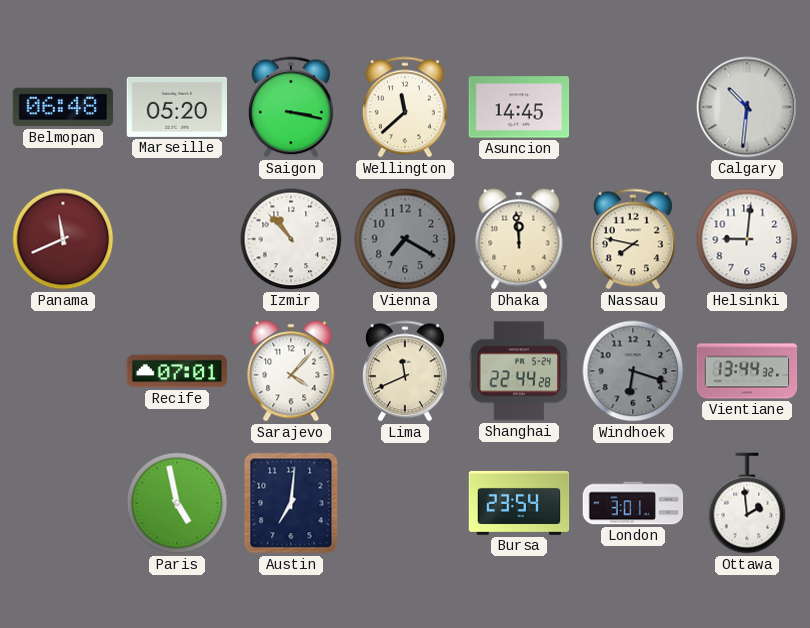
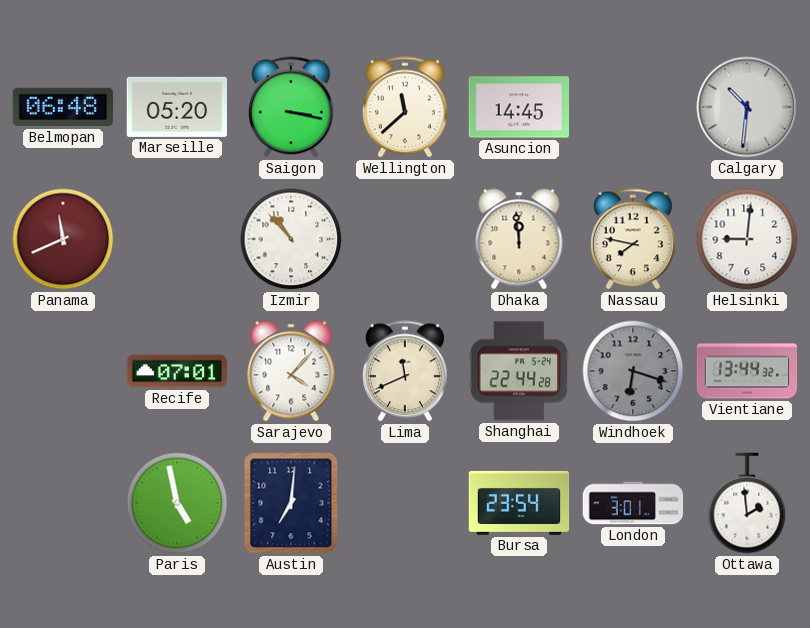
Vienna: 7:20 -> none
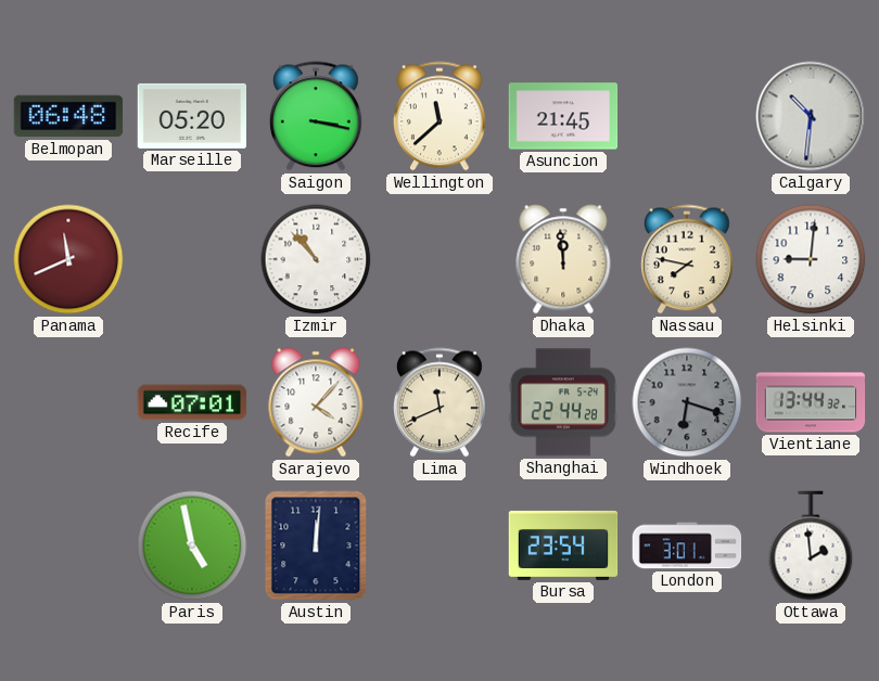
Asuncion: 14:45 -> 21:45
Austin: 7:01 -> 12:01
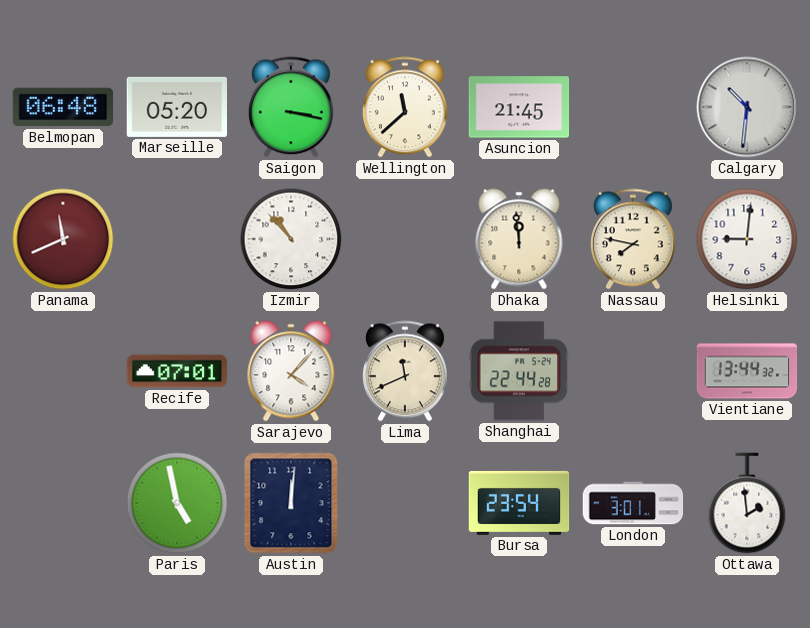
Windhoek: 6:18 -> none
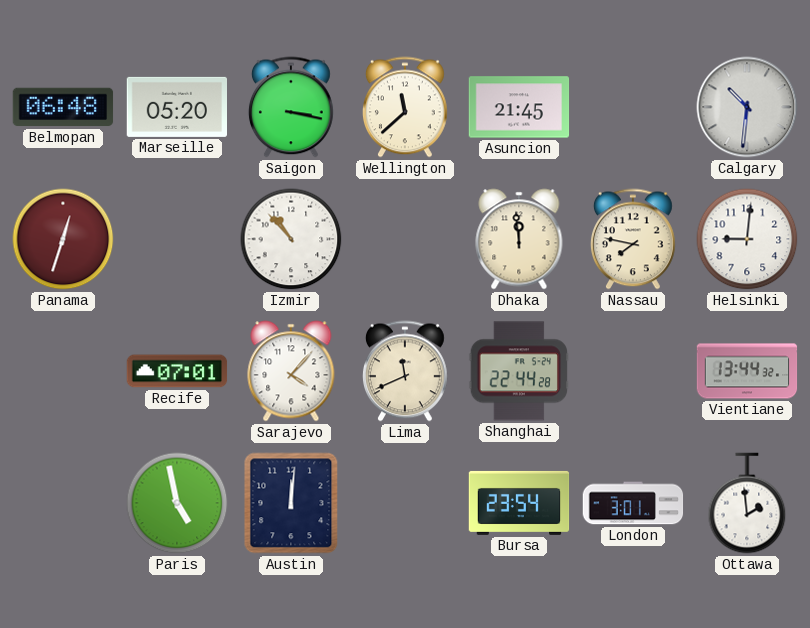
Panama: 11:41 -> 12:33
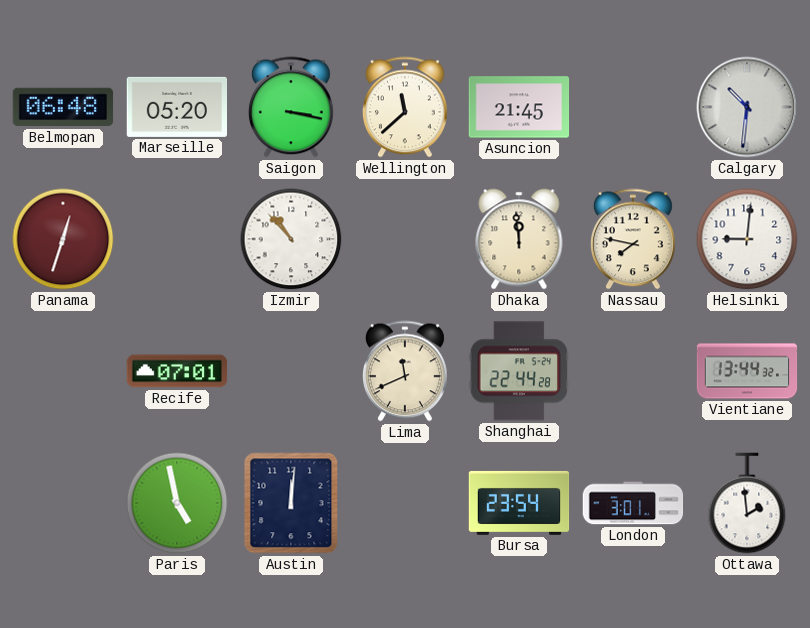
Sarajevo: 4:07 -> none
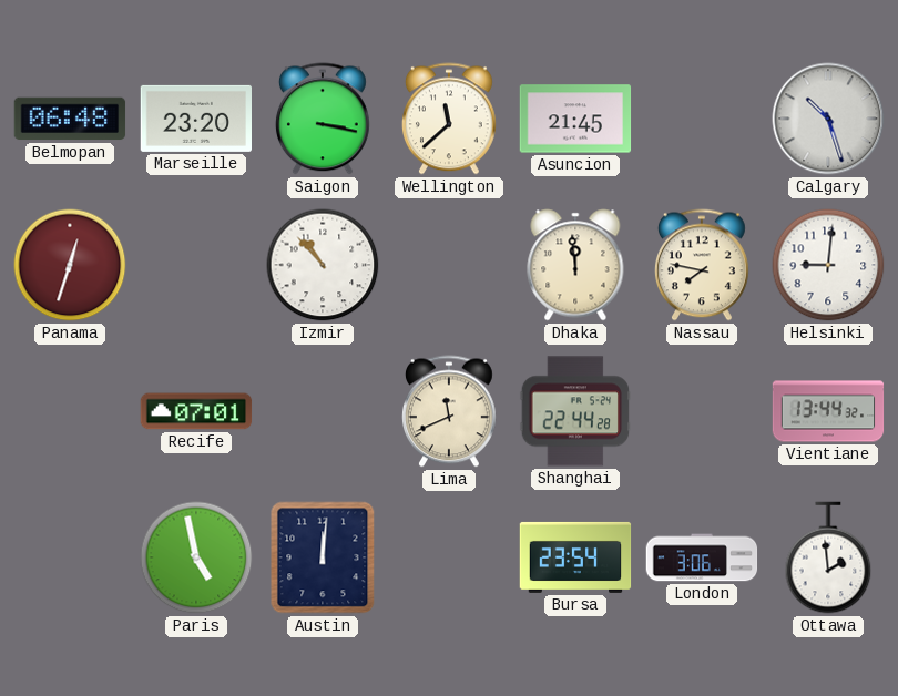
Marseille: 05:20 -> 23:20
Calgary: 10:31 -> 10:27
London: 3:01 -> 3:06
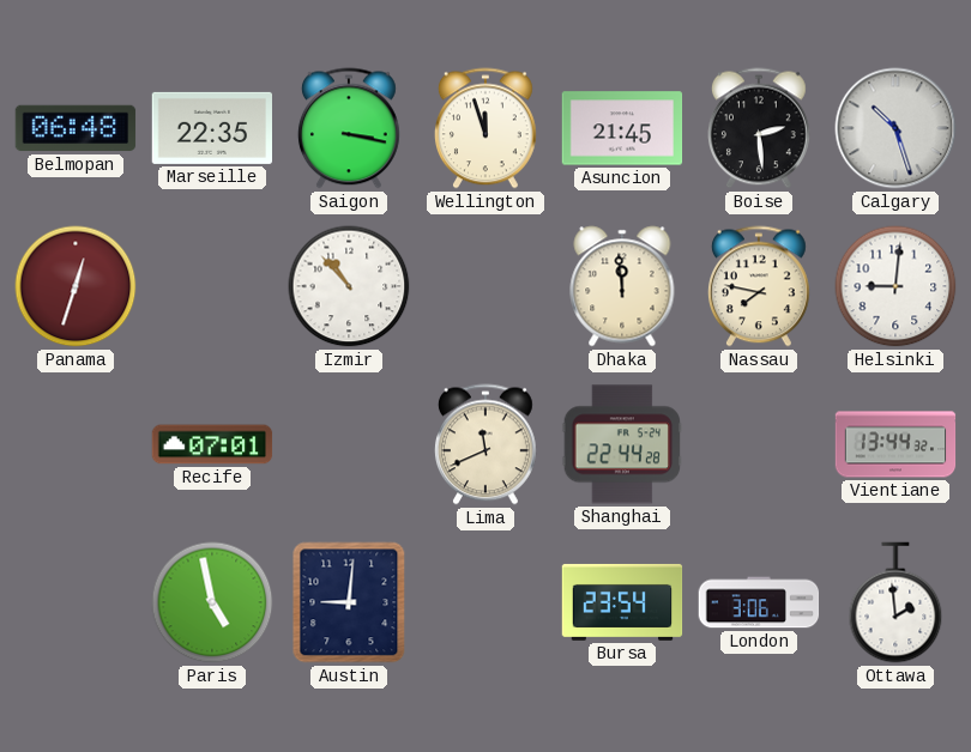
Marseille: 23:20 -> 22:35
Wellington: 11:38 -> 11:57
Boise: none -> 2:29
Austin: 12:01 -> 9:01
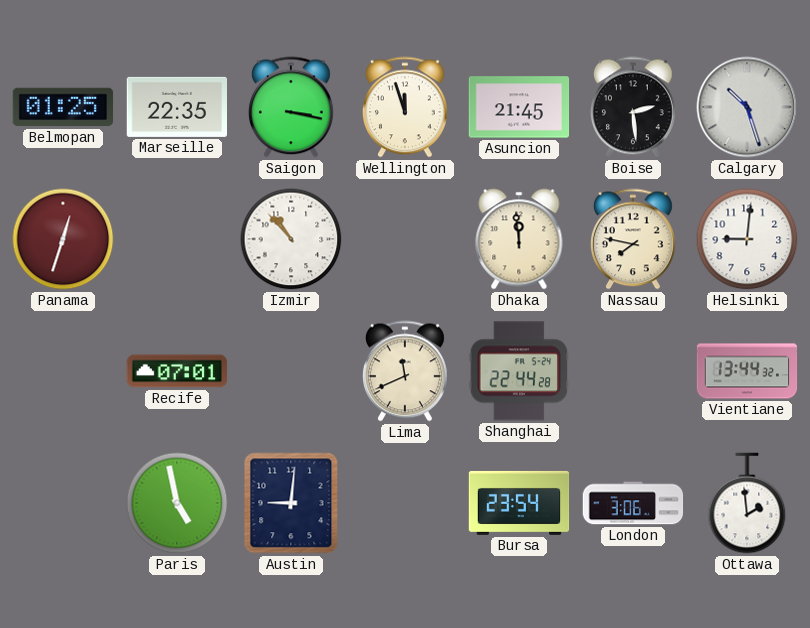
Belmopan: 06:48 -> 01:25
